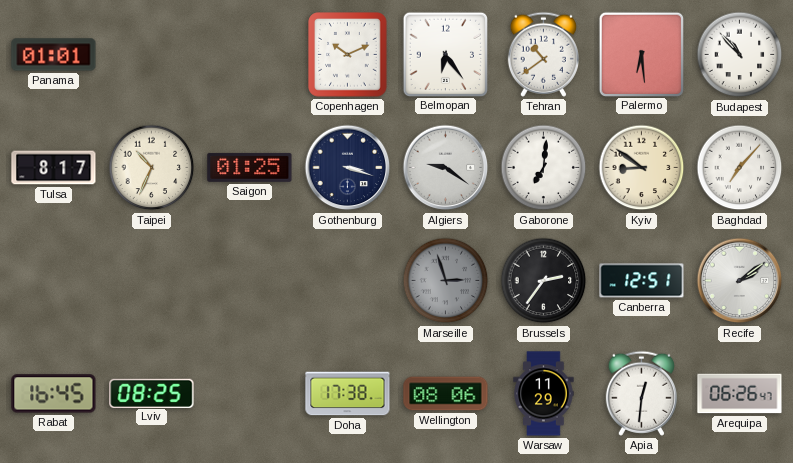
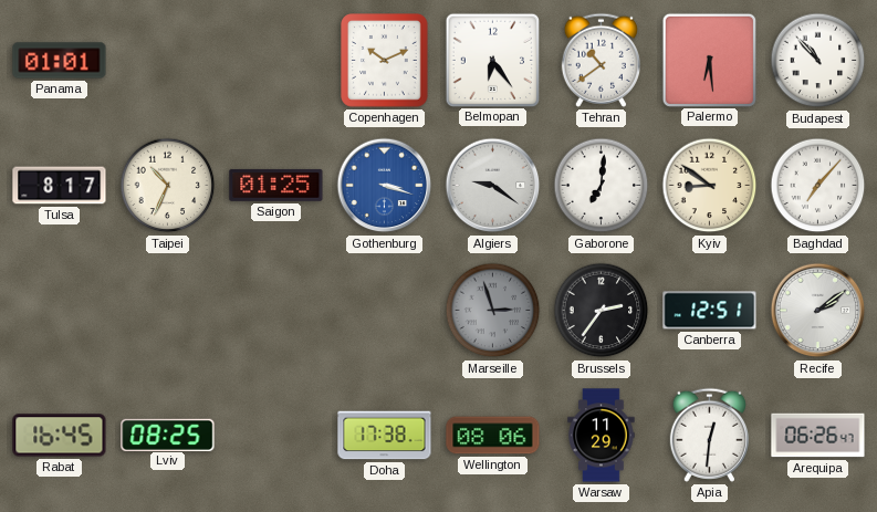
Gothenburg dial: navy -> blue
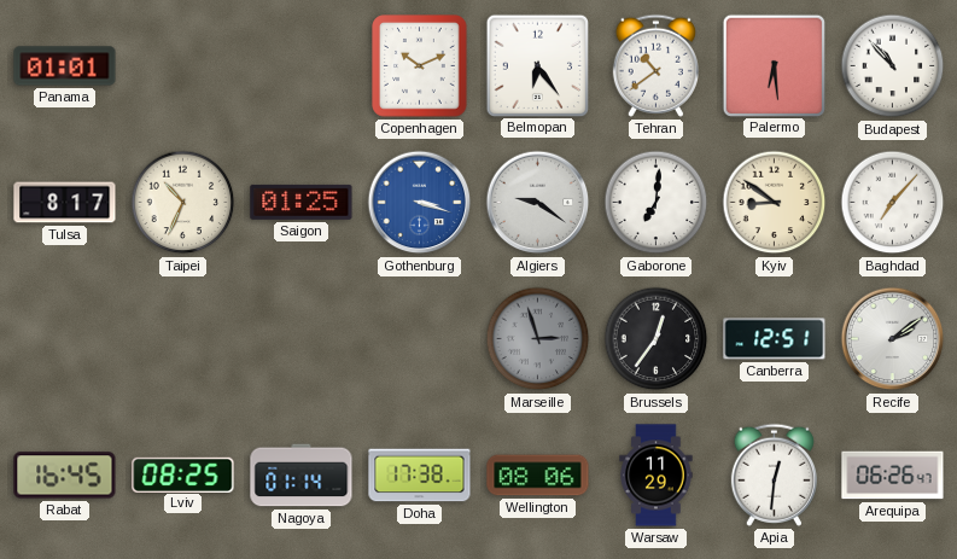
Brussels: 2:36 -> 12:36
Nagoya: none -> 01:14
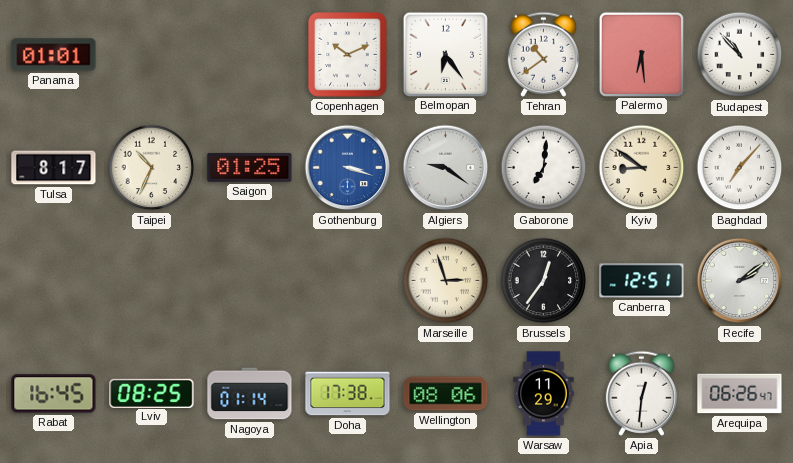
Marseille dial: grey -> cream
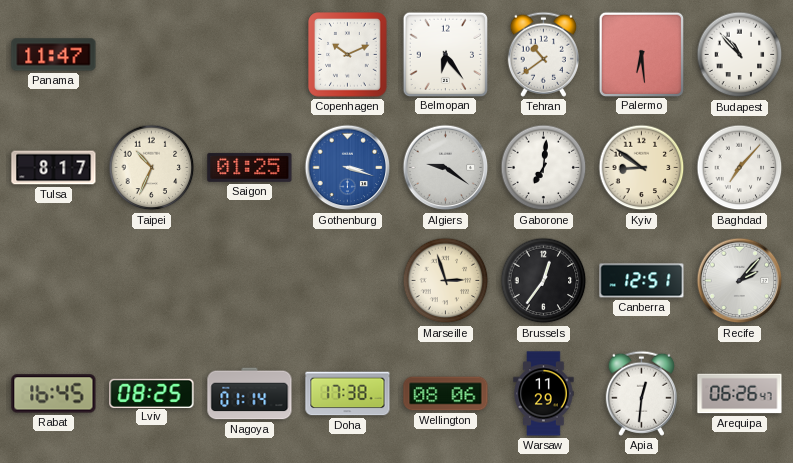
Panama: 01:01 -> 11:47
Recife: 2:09 -> 2:07
